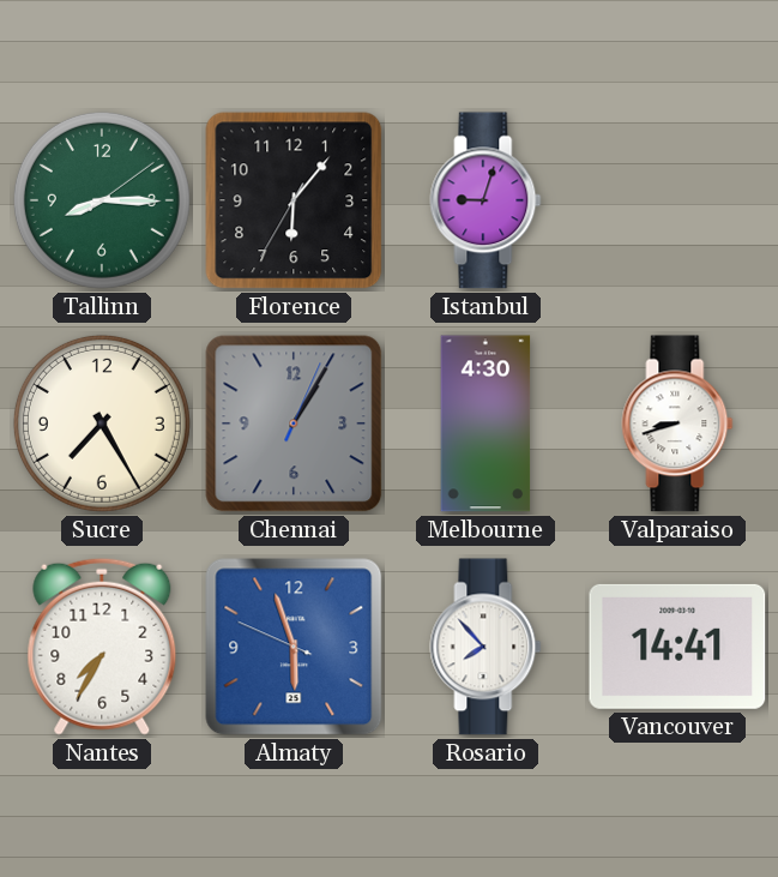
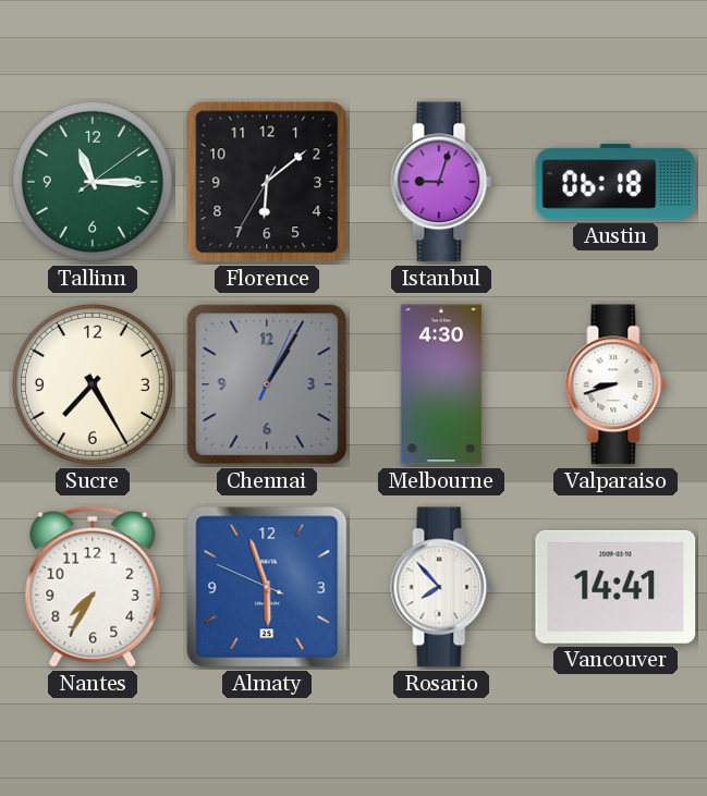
Tallinn: 8:15 -> 11:15
Florence: 6:06 -> 6:08
Austin: none -> 06:18
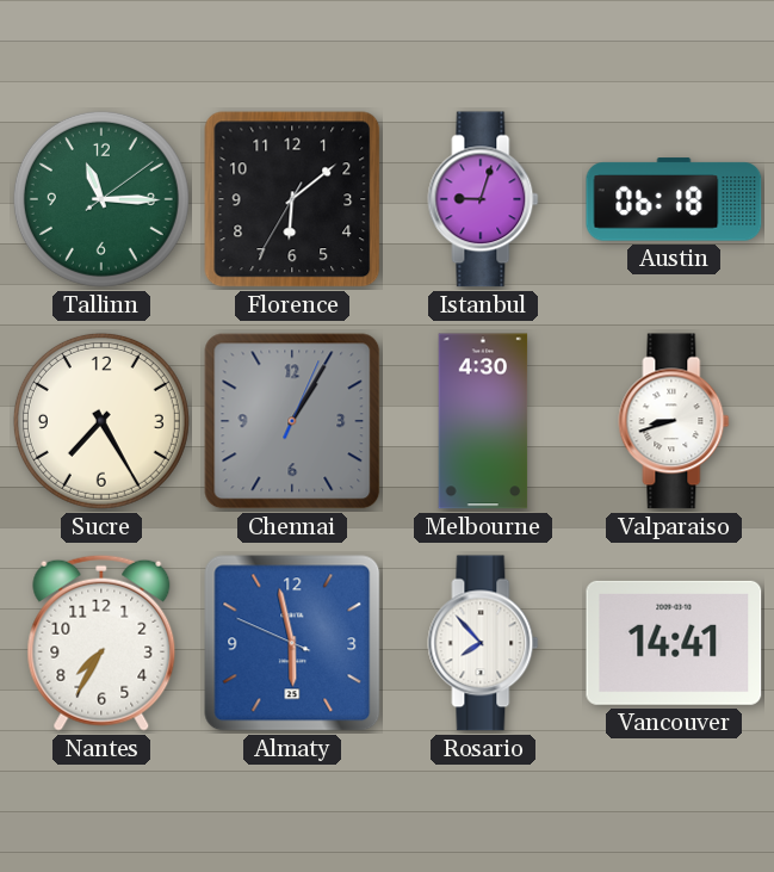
Almaty: 5:56 -> 5:57
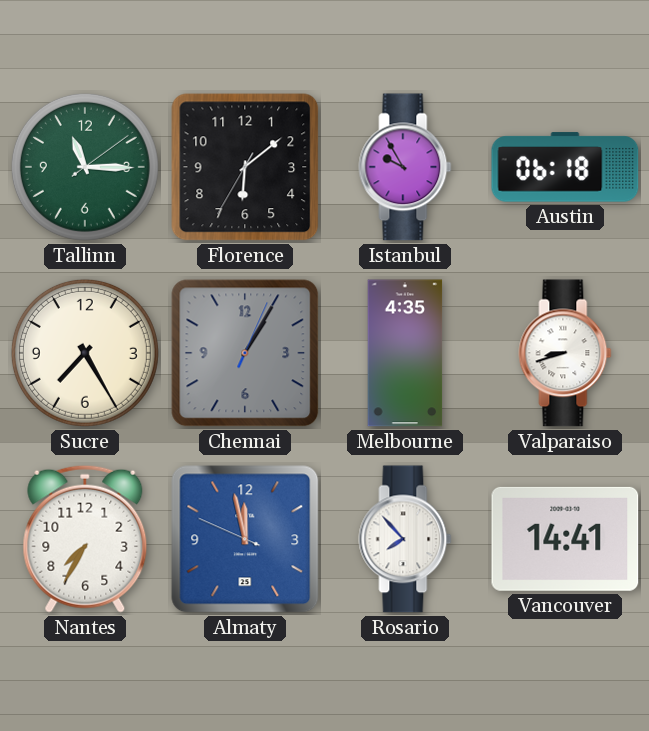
Istanbul: 9:03 -> 9:55
Melbourne: 4:30 -> 4:35
Almaty: 5:57 -> 11:57
